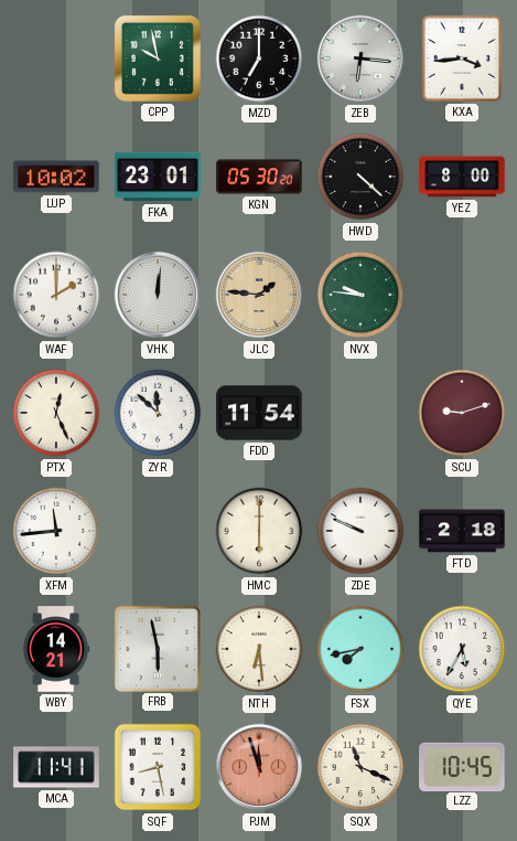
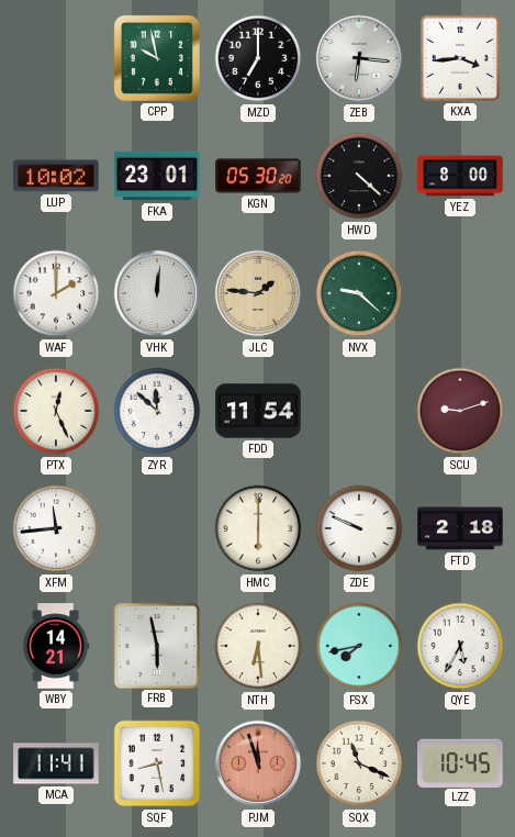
NVX: 9:46 -> 9:22
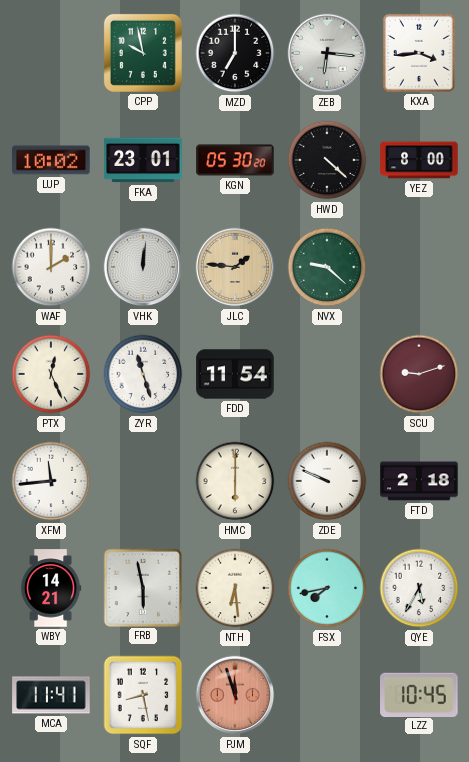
ZYR: 11:52 -> 11:27
SQX: 11:19 -> none
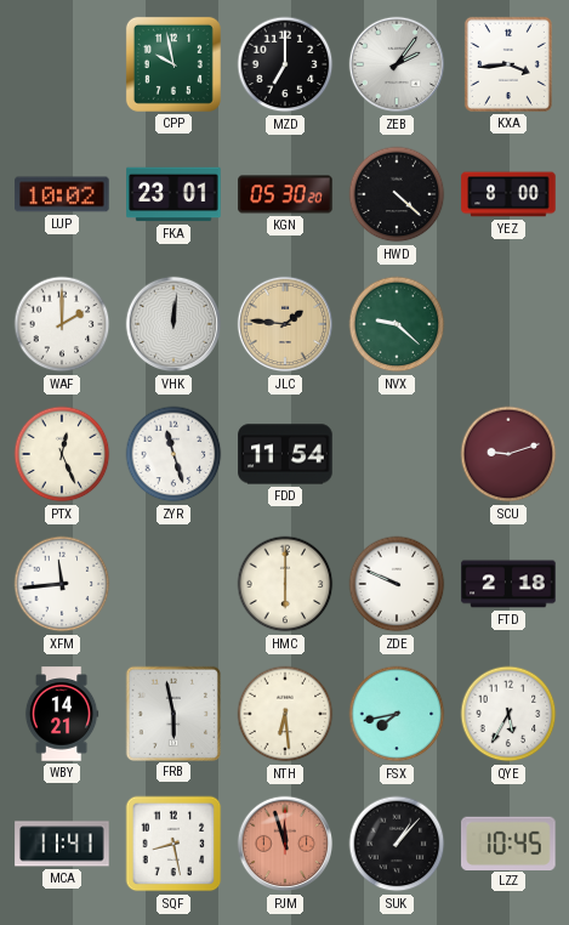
ZEB: 6:16 -> 2:06
SUK: none -> 1:07
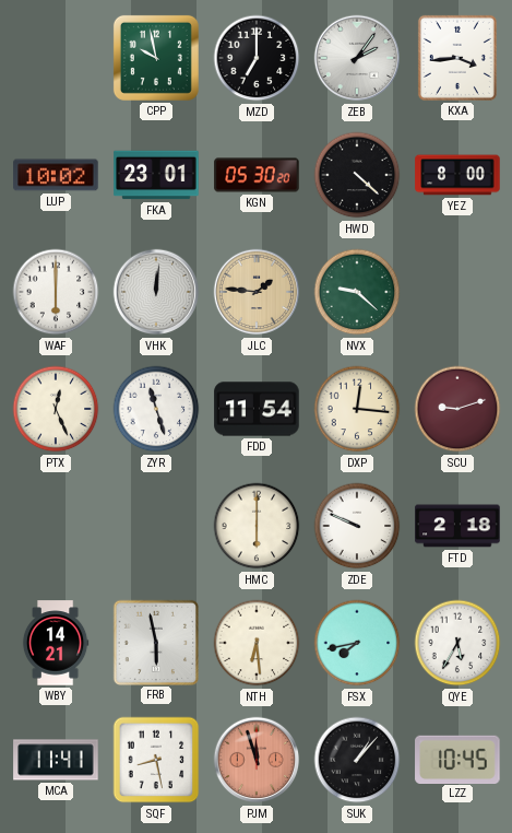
WAF: 2:00 -> 6:00
DXP: none -> 12:16
XFM: 11:44 -> none
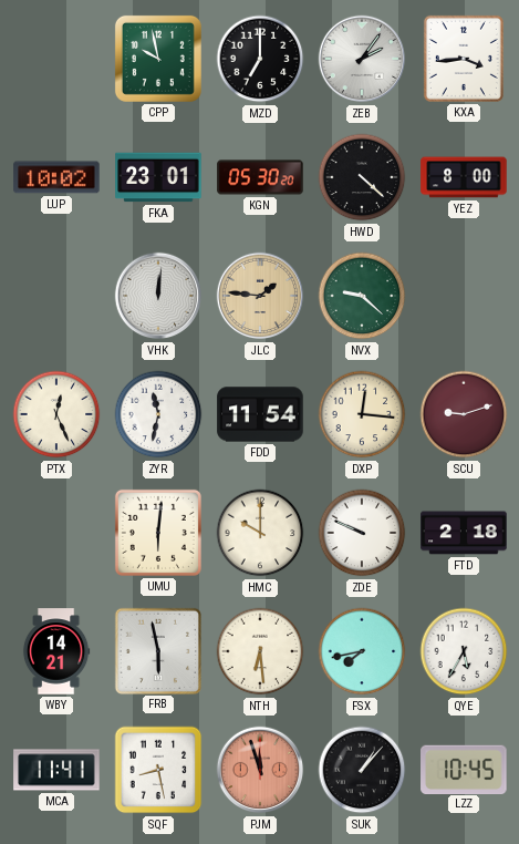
WAF: 6:00 -> none
ZYR: 11:27 -> 11:32
UMU: none -> 6:01
HMC: 6:00 -> 10:00
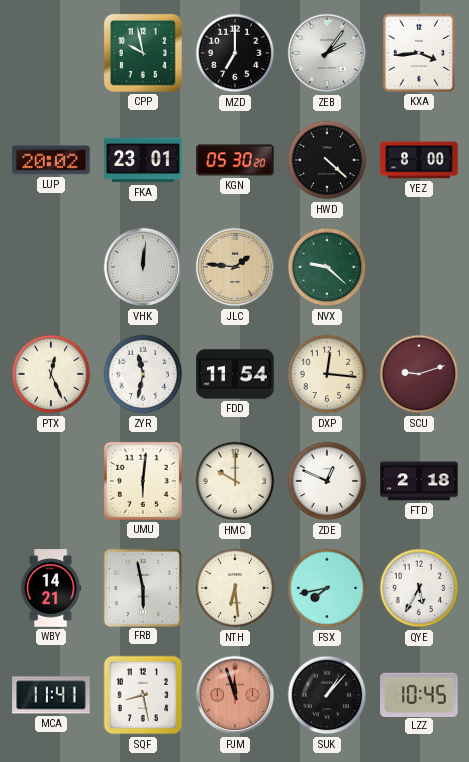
LUP: 10:02 -> 20:02
ZDE: 9:49 -> 12:49
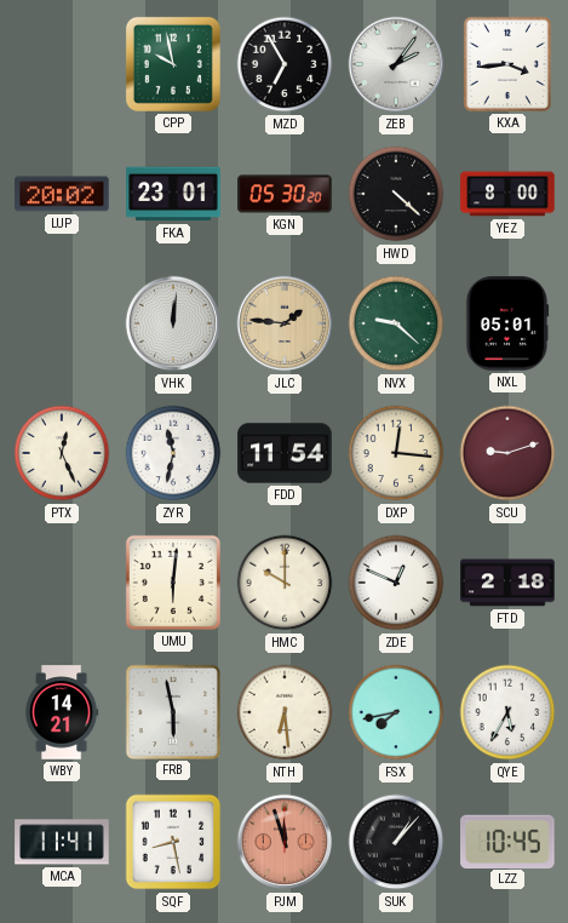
MZD: 7:00 -> 6:55
NXL: none -> 05:01
